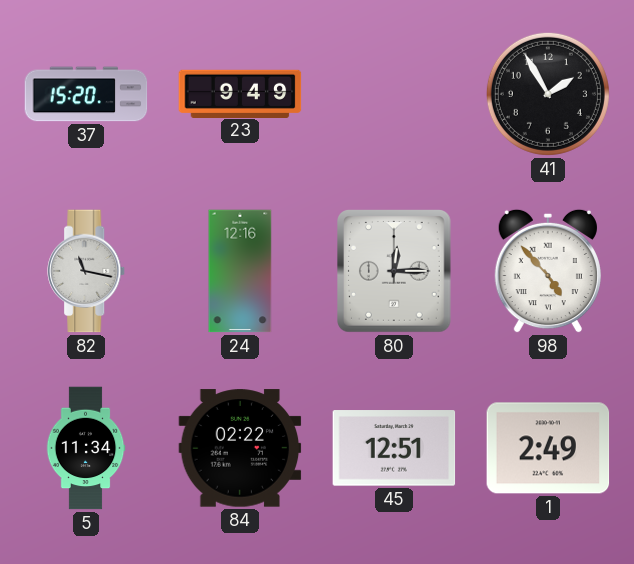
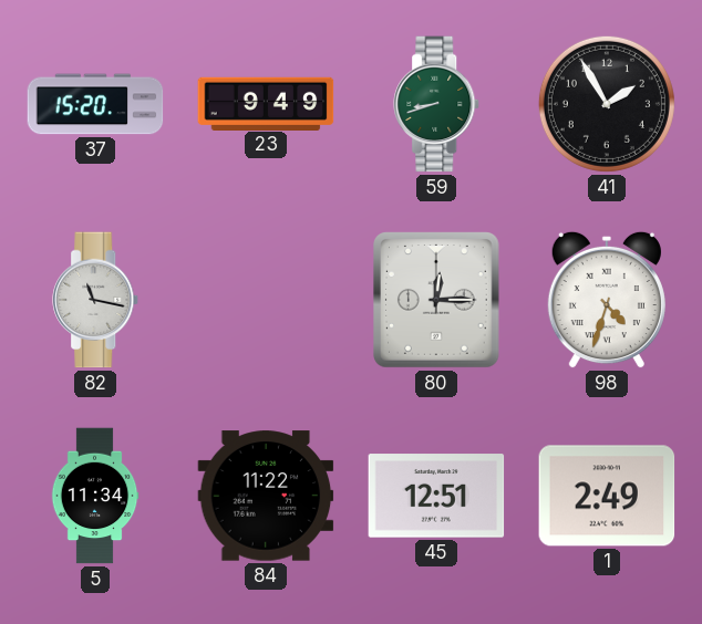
59: none -> 8:42
24: 12:16 -> none
98: 4:53 -> 4:33
84: 02:22 -> 11:22
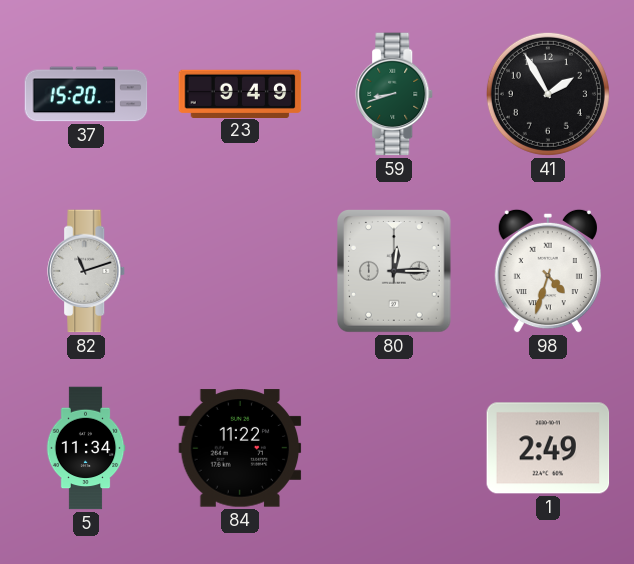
82: 11:17 -> 11:12
45: 12:51 -> none
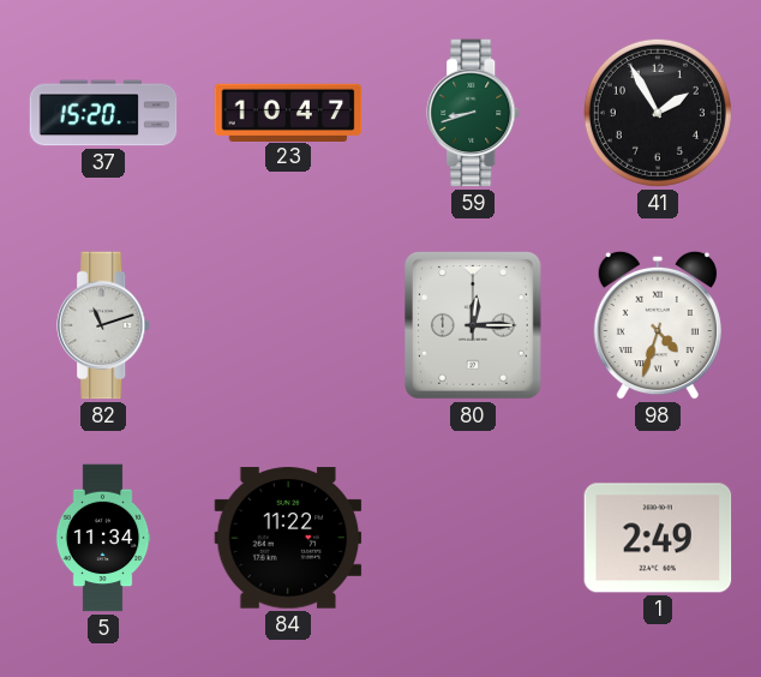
23: 9:49 -> 10:47
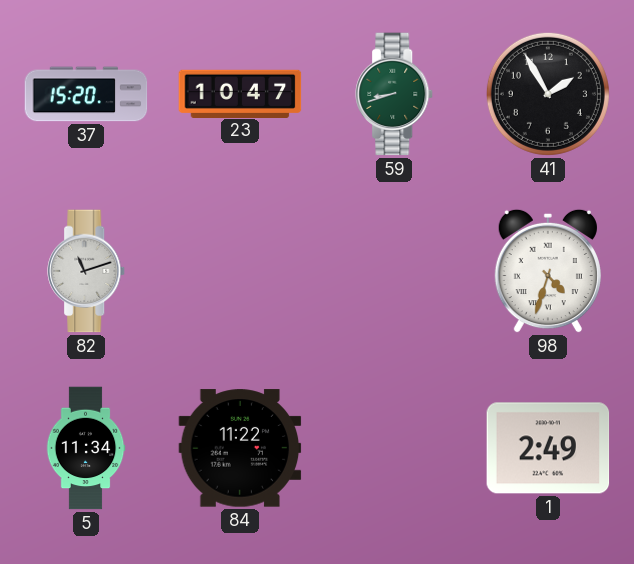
80: 12:15 -> none
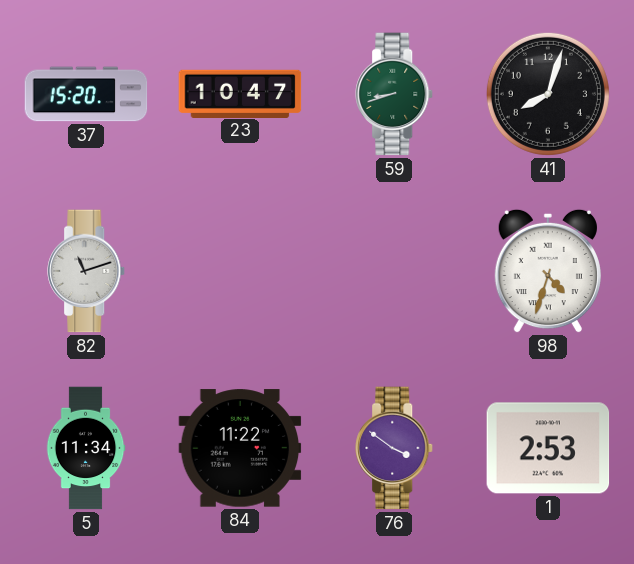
41: 1:55 -> 8:03
76: none -> 3:51
1: 2:49 -> 2:53
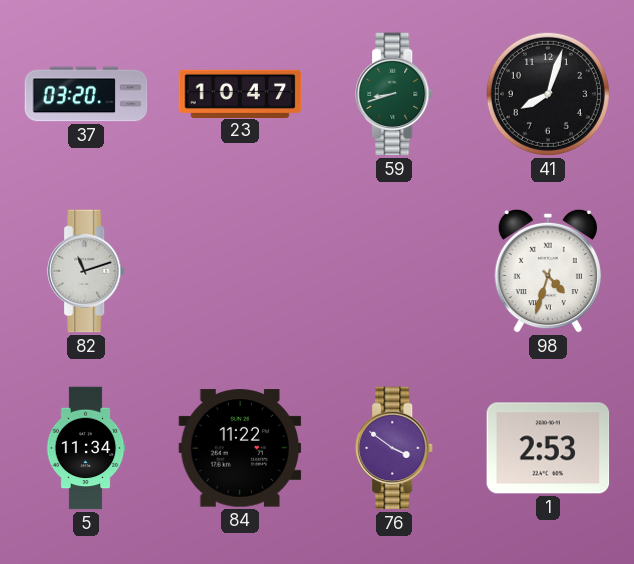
37: 15:20 -> 03:20
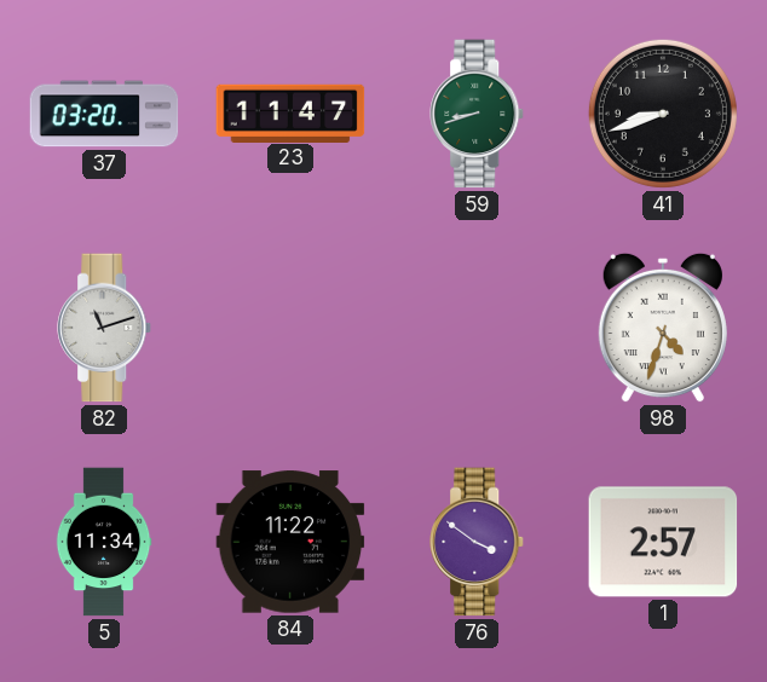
23: 10:47 -> 11:47
41: 8:03 -> 8:42
1: 2:53 -> 2:57
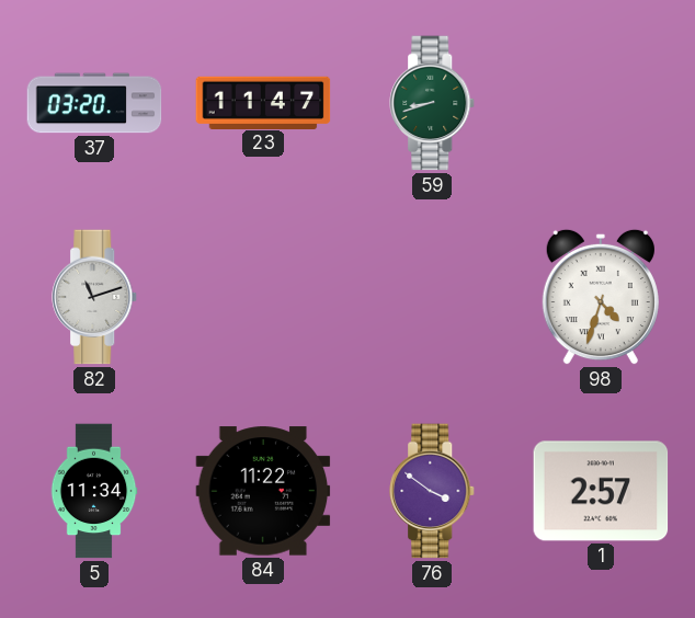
41: 8:42 -> none
